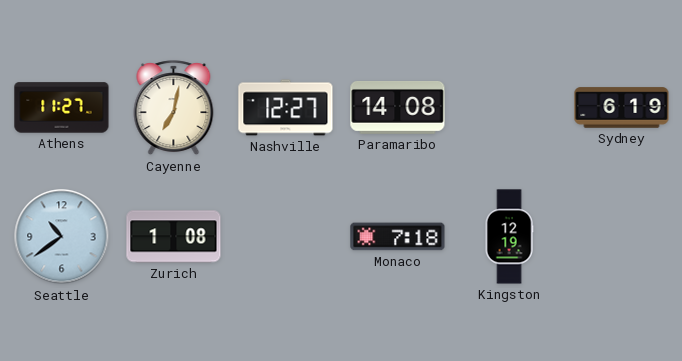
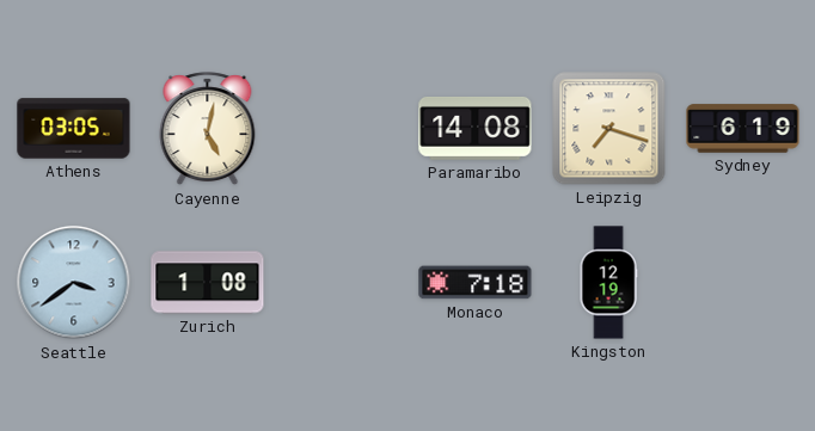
Athens: 11:27 -> 03:05
Cayenne: 7:02 -> 5:02
Nashville: 12:27 -> none
Leipzig: none -> 7:18
Seattle: 10:39 -> 3:39
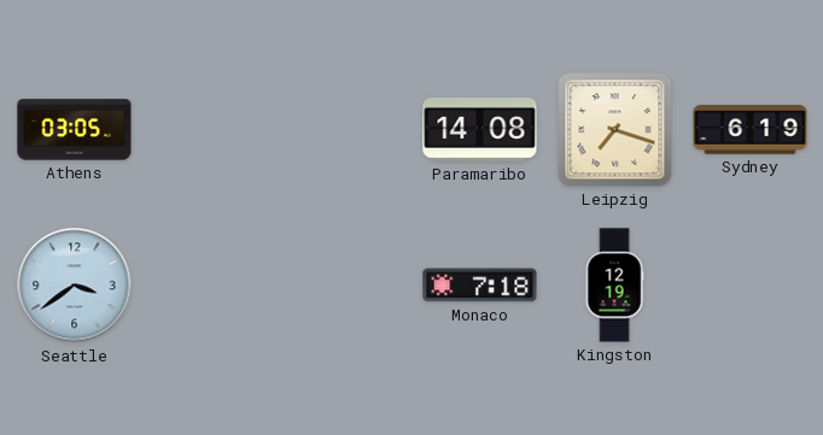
Cayenne: 5:02 -> none
Zurich: 1:08 -> none
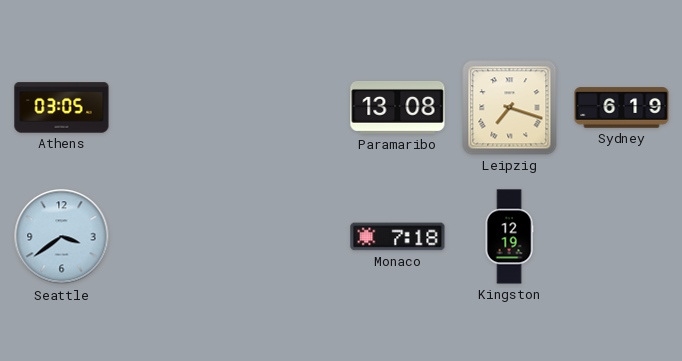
Paramaribo: 14:08 -> 13:08
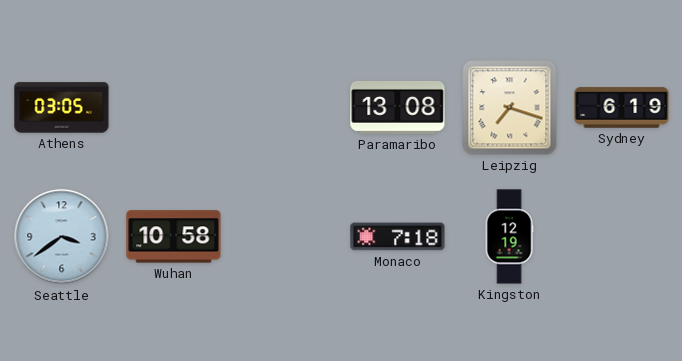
Wuhan: none -> 10:58
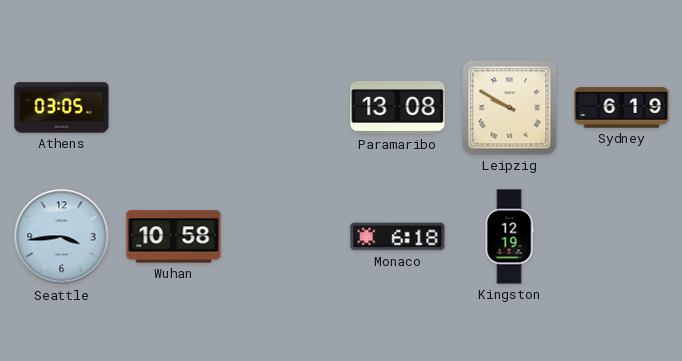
Leipzig: 7:18 -> 9:50
Seattle: 3:39 -> 3:44
Monaco: 7:18 -> 6:18
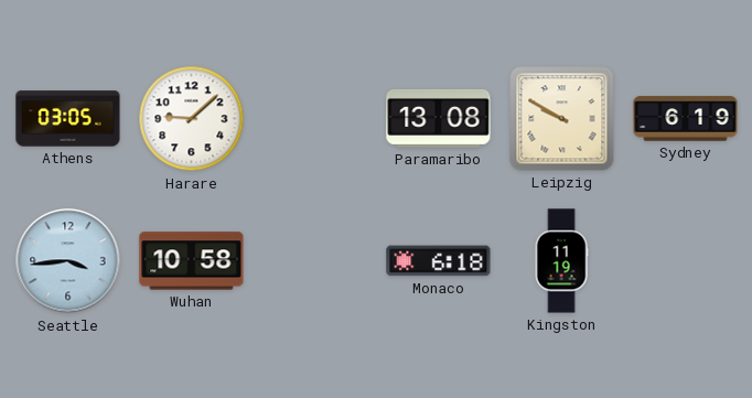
Harare: none -> 9:08
Kingston: 12:19 -> 11:19
